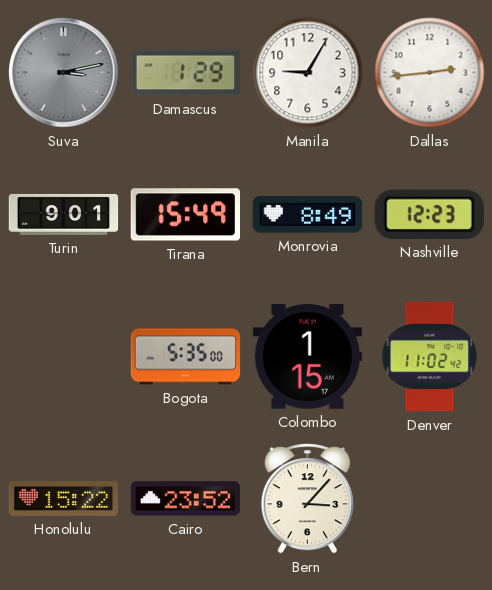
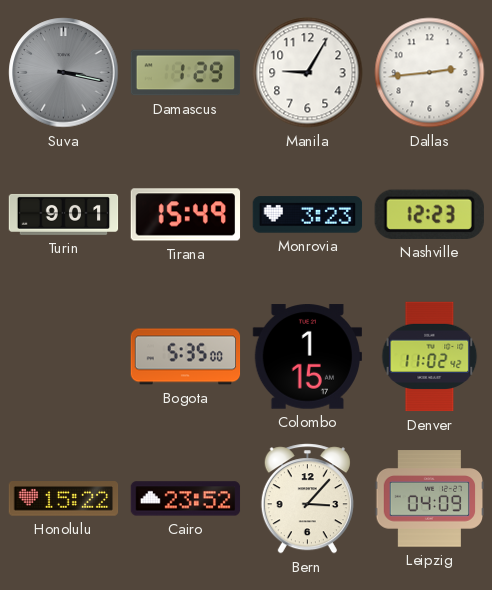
Suva: 3:13 -> 3:17
Monrovia: 8:49 -> 3:23
Leipzig: none -> 04:09
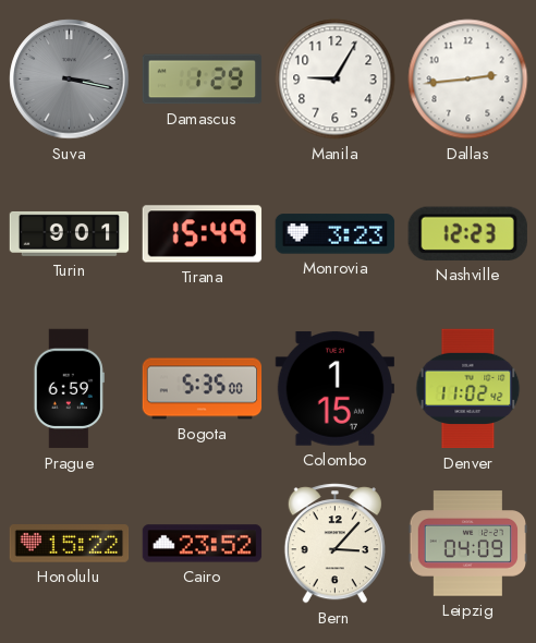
Prague: none -> 6:59
